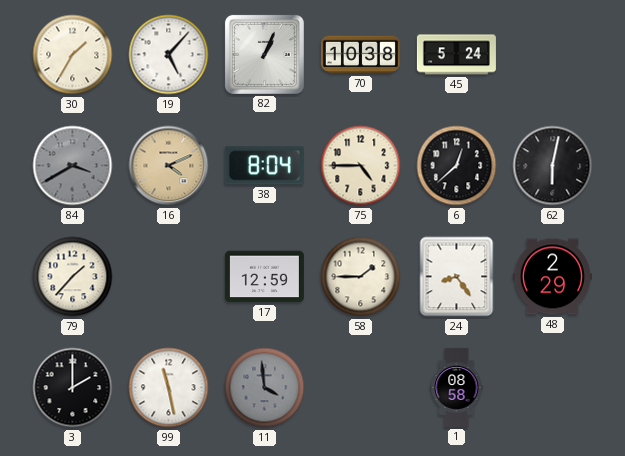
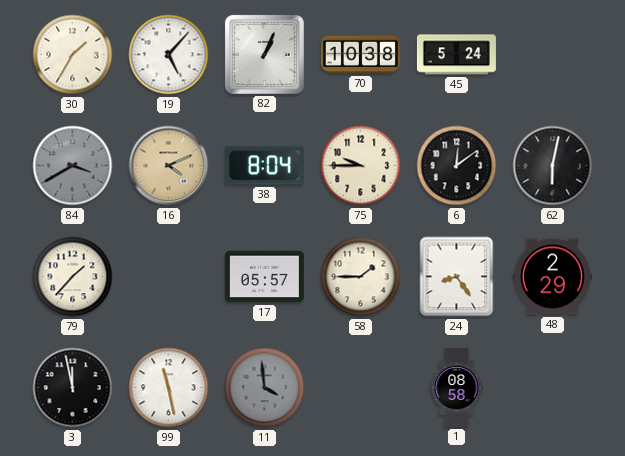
75: 4:45 -> 9:45
6: 12:38 -> 12:09
17: 12:59 -> 05:57
3: 2:00 -> 11:58
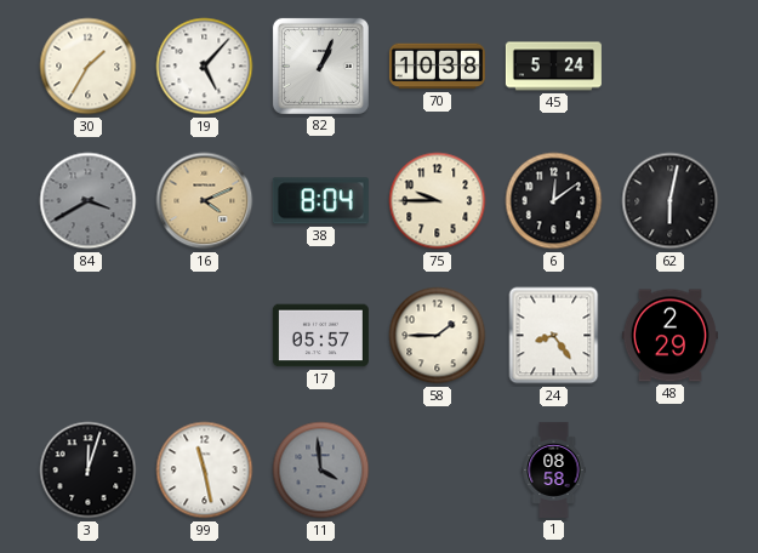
79: 1:37 -> none
3: 11:58 -> 12:03
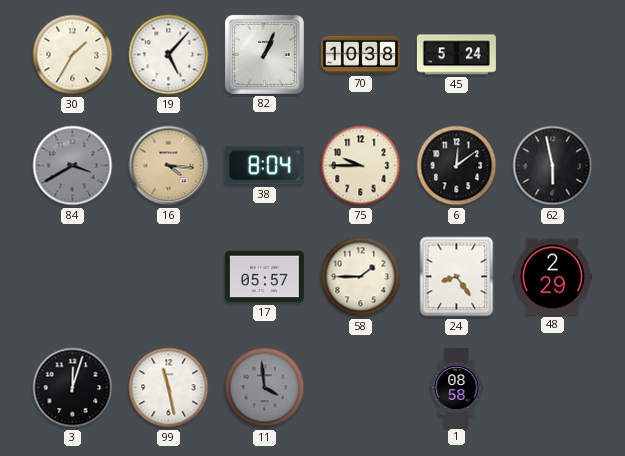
16: 4:11 -> 4:16
62: 6:02 -> 5:58
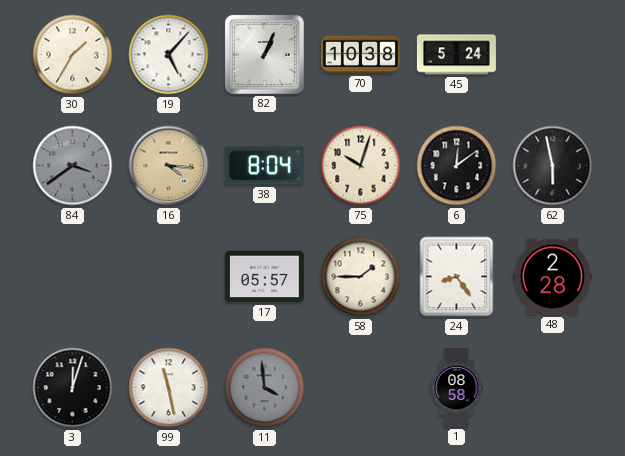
84: 3:40 -> 3:39
75: 9:45 -> 10:03
48: 2:29 -> 2:28
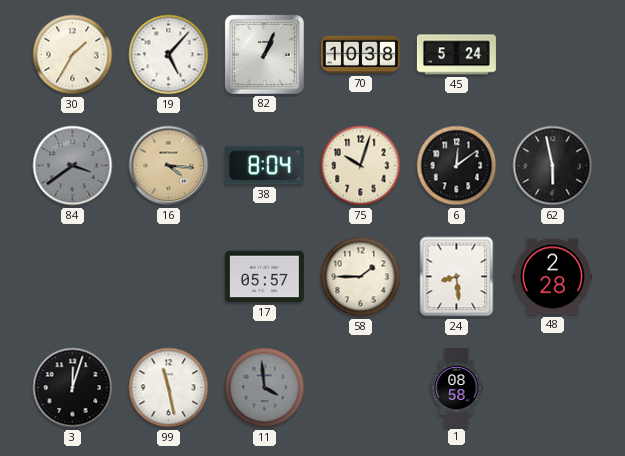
24: 8:24 -> 8:29
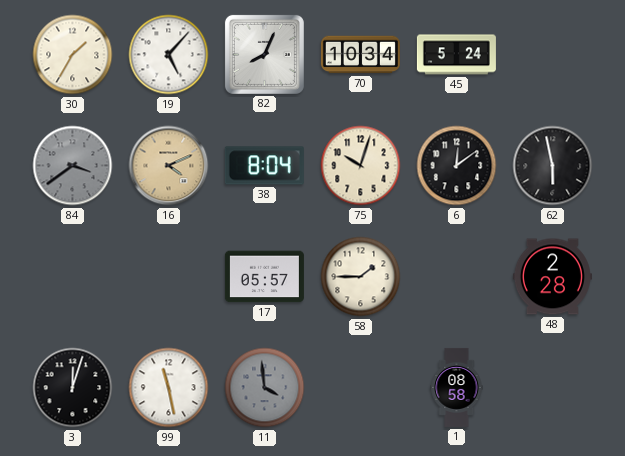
82: 1:04 -> 8:04
70: 10:38 -> 10:34
16: 4:16 -> 4:11
24: 8:29 -> none
